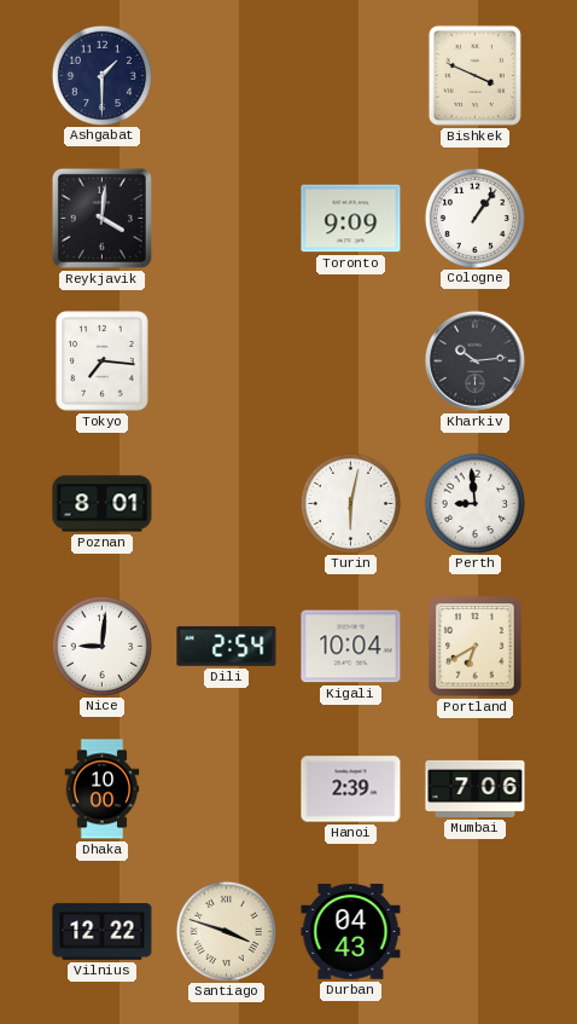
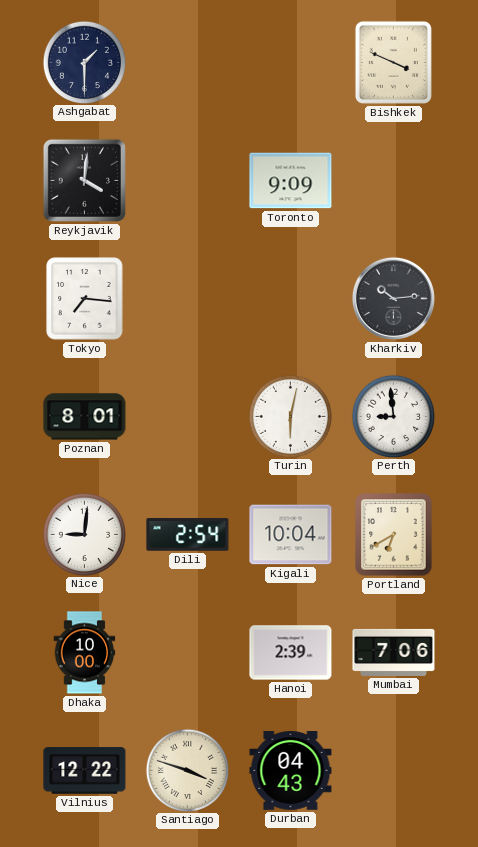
Cologne: 1:06 -> none
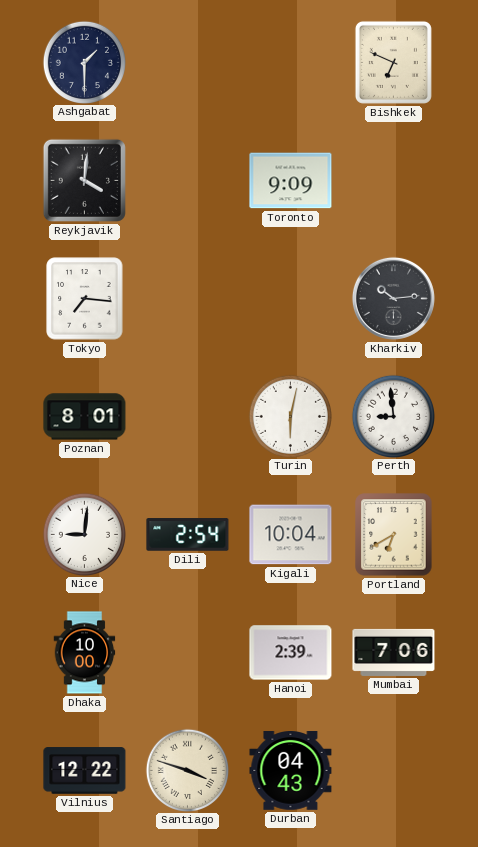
Bishkek: 3:49 -> 6:49
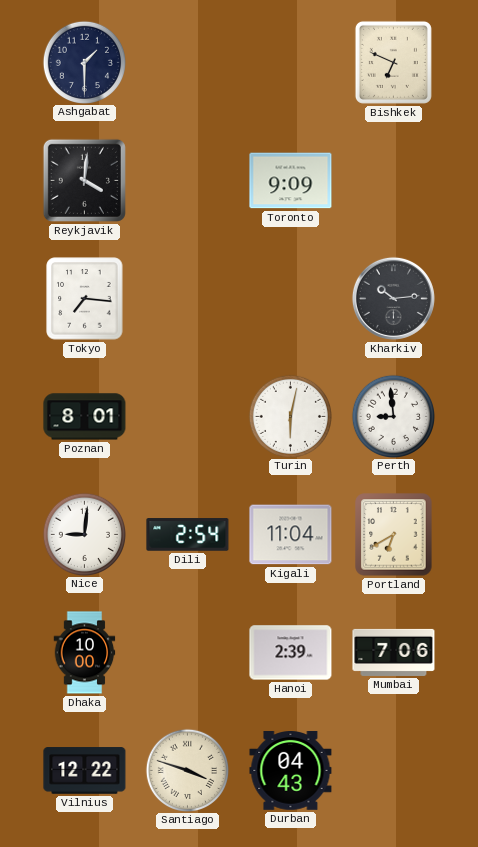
Kigali: 10:04 -> 11:04
